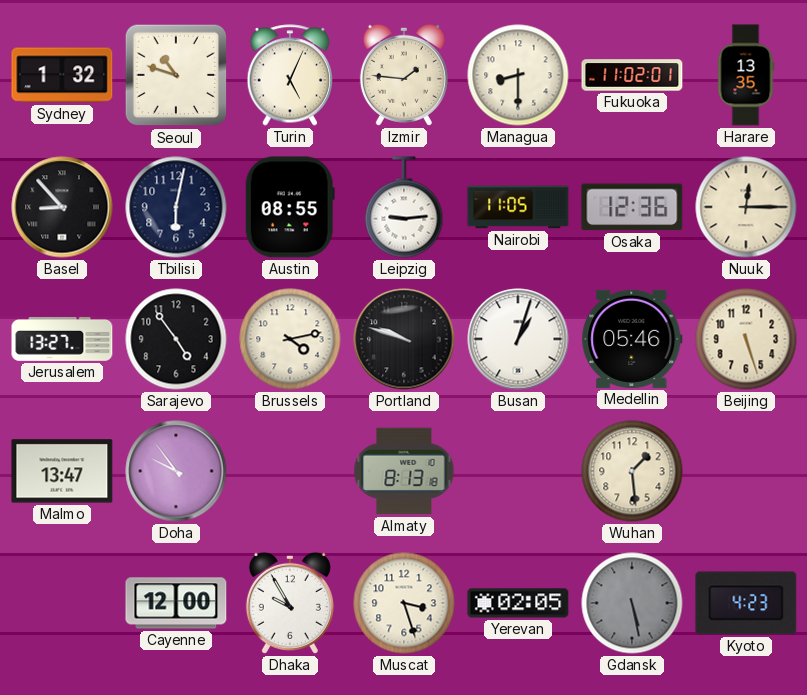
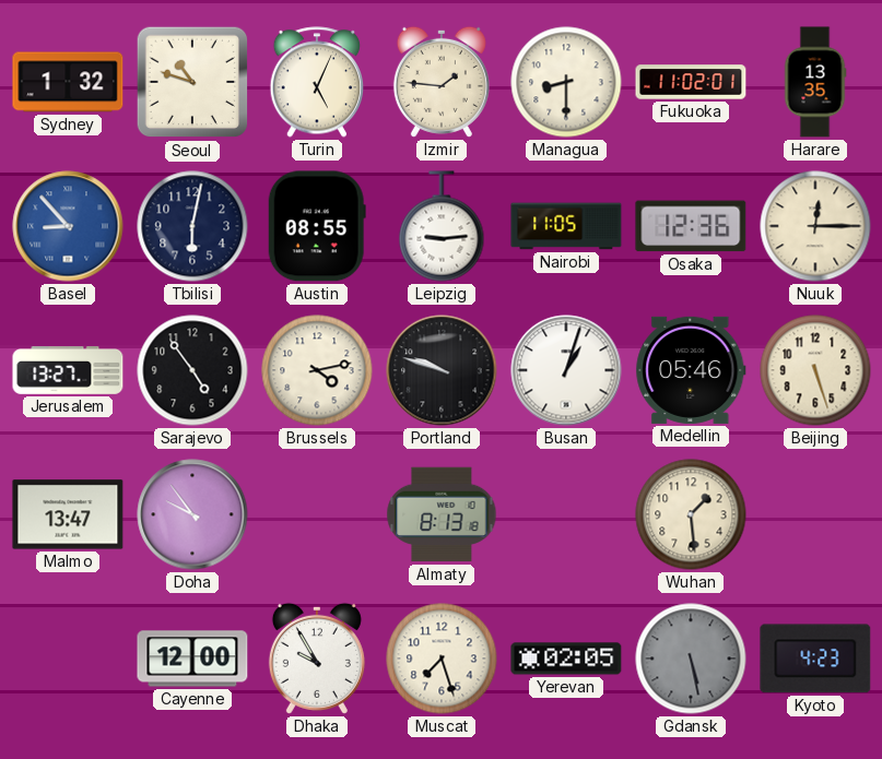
Basel dial: black -> blue
Muscat: 3:27 -> 7:27
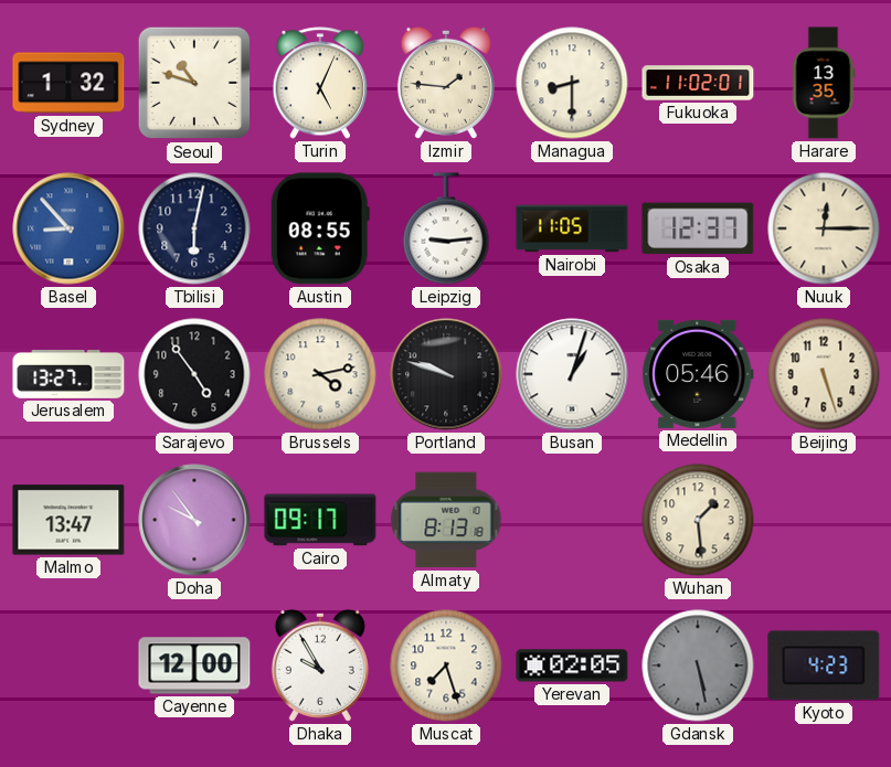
Osaka: 12:36 -> 12:37
Cairo: none -> 09:17
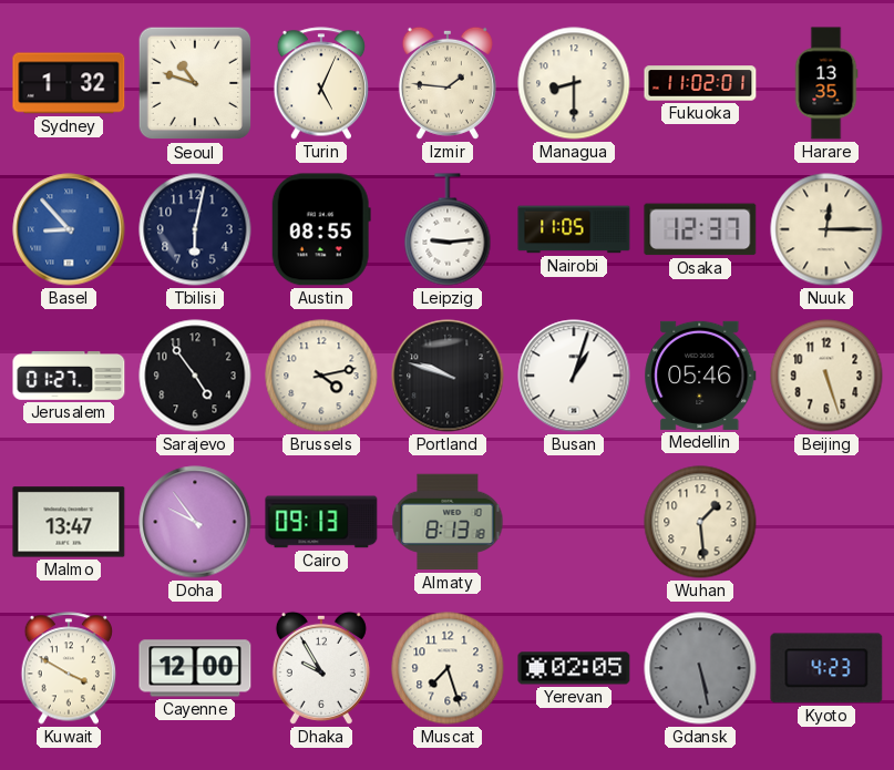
Jerusalem: 13:27 -> 01:27
Cairo: 09:17 -> 09:13
Kuwait: none -> 3:50
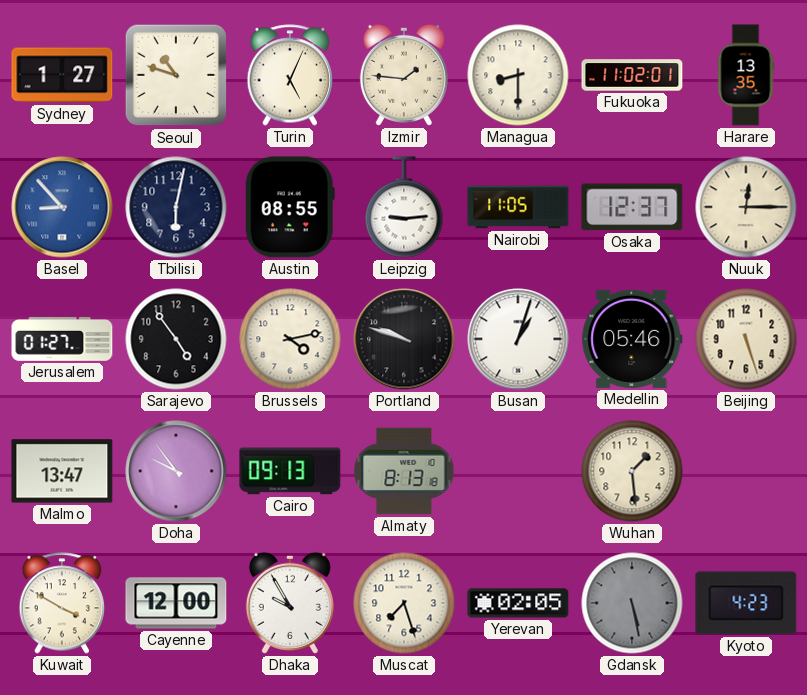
Sydney: 1:32 -> 1:27
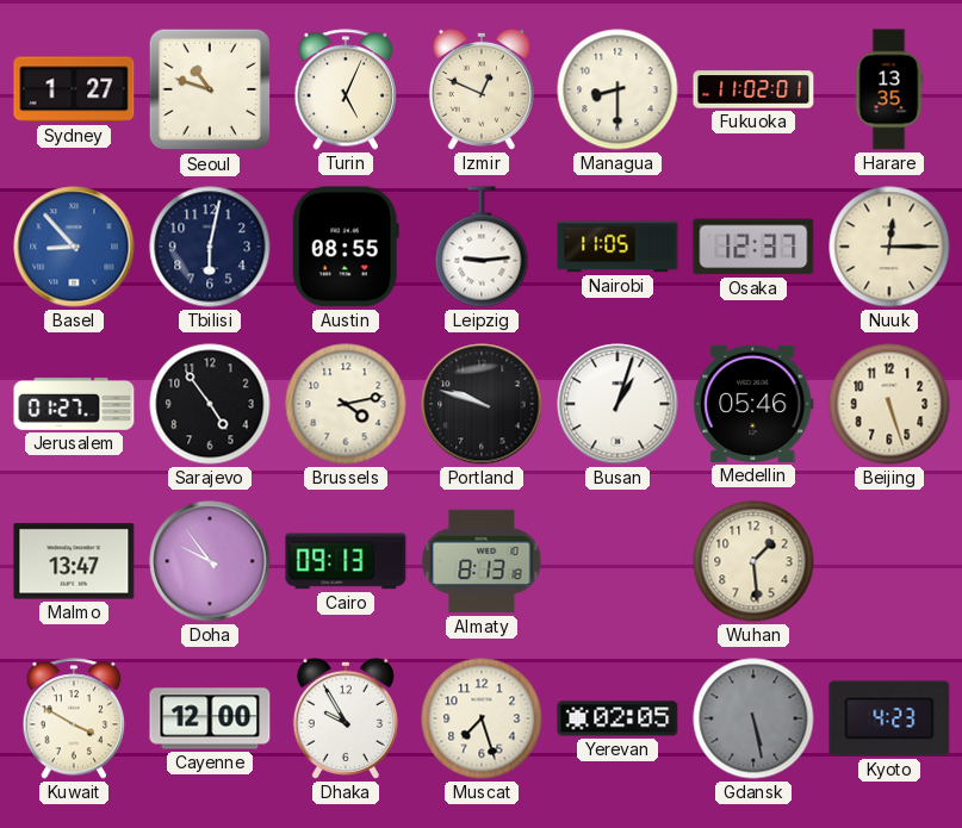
Izmir: 1:46 -> 12:49
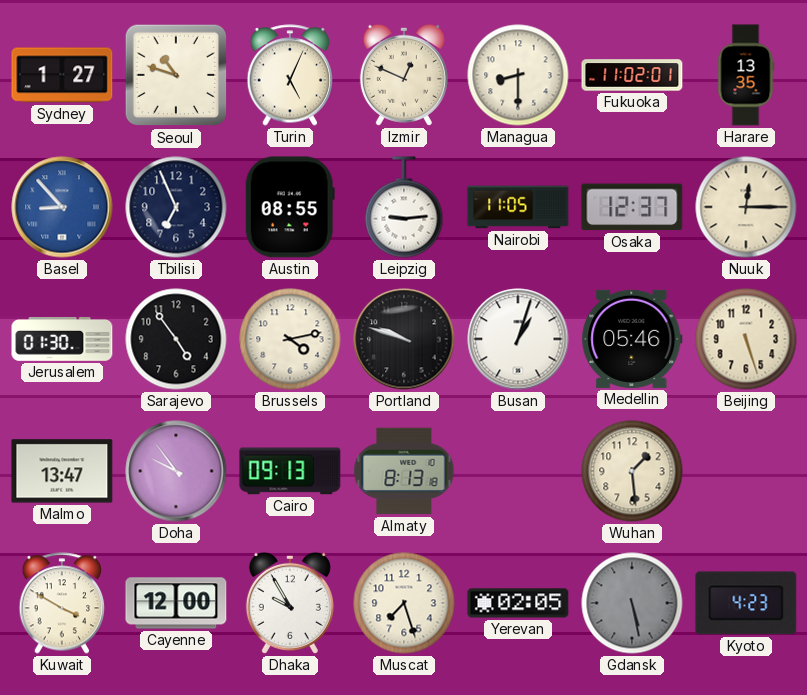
Tbilisi: 6:02 -> 6:56
Jerusalem: 01:27 -> 01:30
